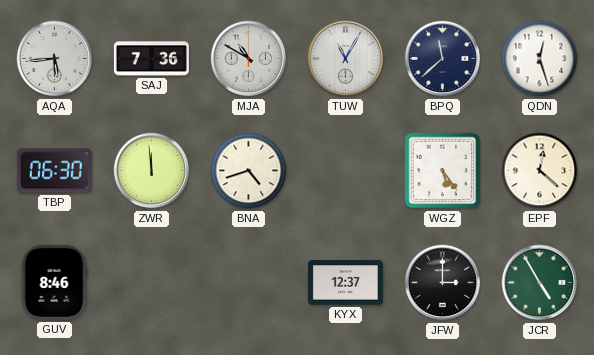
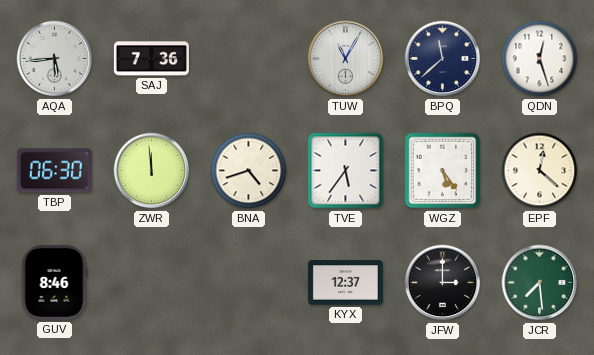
MJA: 10:50 -> none
TVE: none -> 5:36
JCR: 4:55 -> 7:29
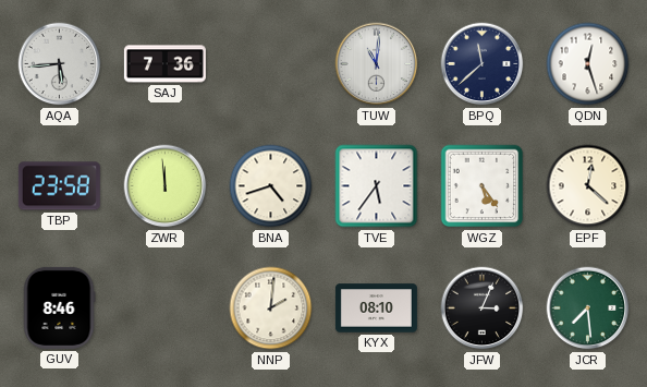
TUW: 11:05 -> 11:01
TBP: 06:30 -> 23:58
NNP: none -> 2:01
KYX: 12:37 -> 08:10
JFW: 3:00 -> 3:04
